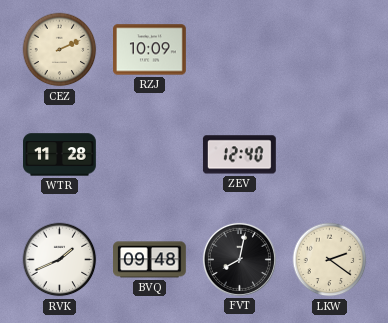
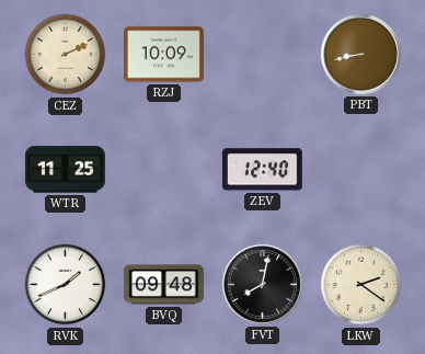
PBT: none -> 8:43
WTR: 11:28 -> 11:25
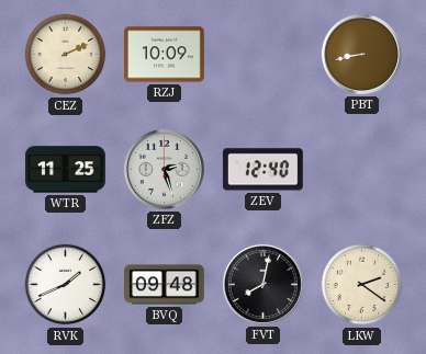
ZFZ: none -> 2:27
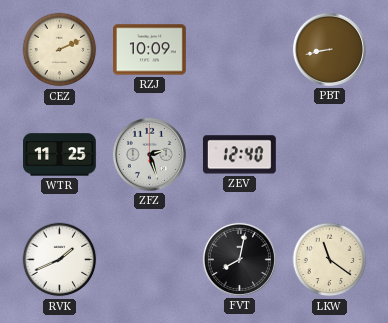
BVQ: 09:48 -> none
LKW: 2:21 -> 11:21
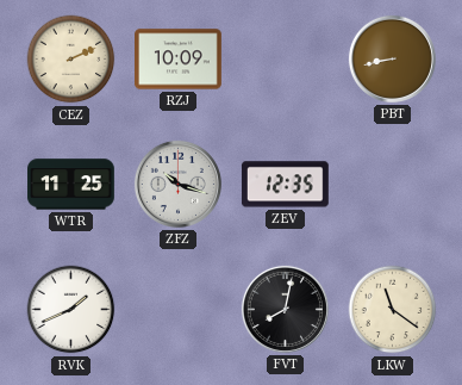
ZFZ: 2:27 -> 10:18
ZEV: 12:40 -> 12:35
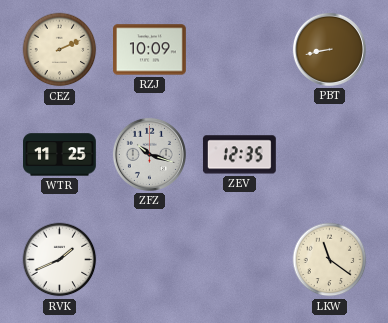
FVT: 8:02 -> none
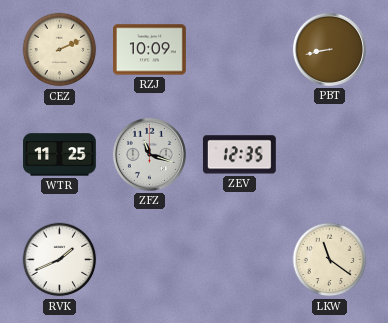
ZFZ: 10:18 -> 11:18
